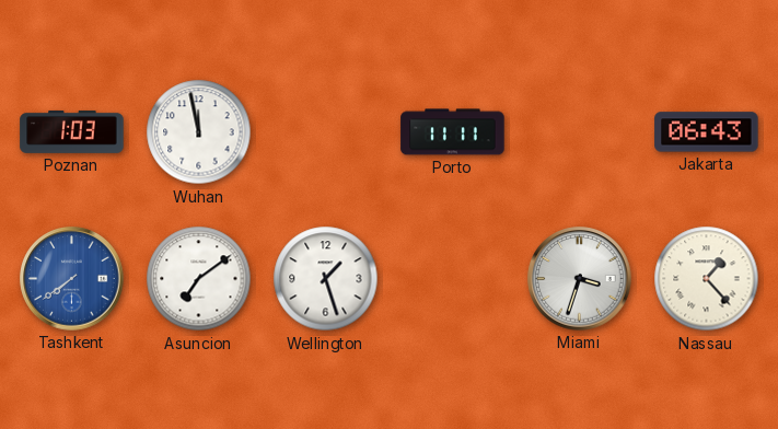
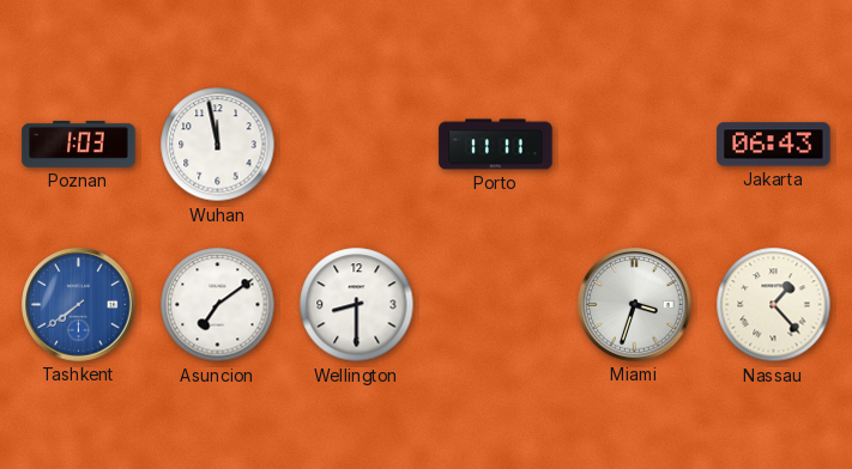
Wellington: 1:27 -> 8:30
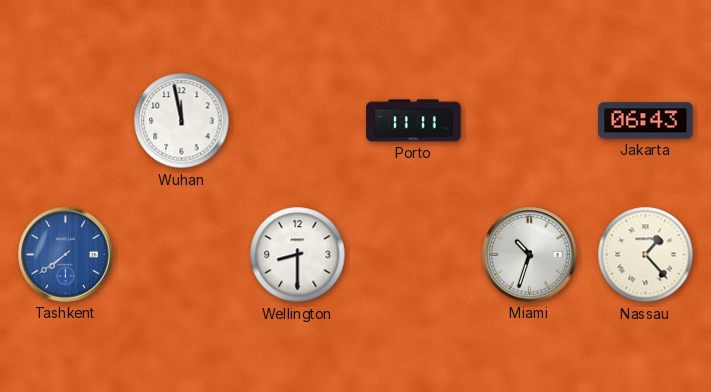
Poznan: 1:03 -> none
Asuncion: 7:09 -> none
Miami: 3:33 -> 10:33
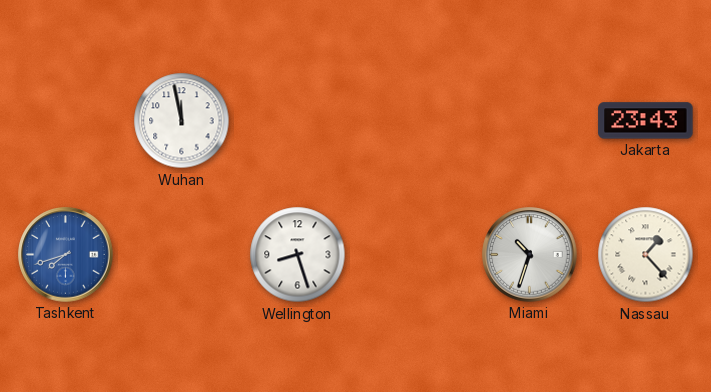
Porto: 11:11 -> none
Jakarta: 06:43 -> 23:43
Tashkent: 7:39 -> 7:42
Wellington: 8:30 -> 8:27
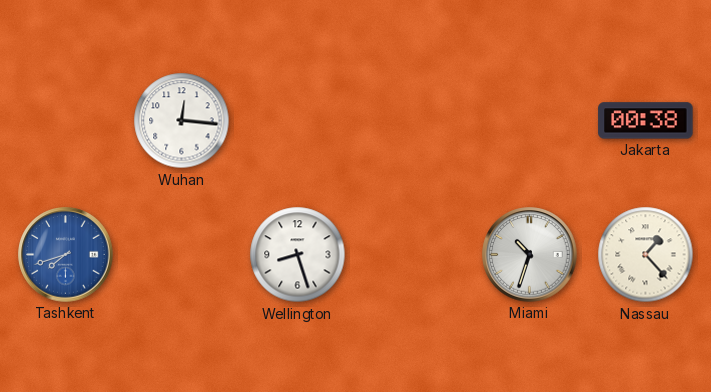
Wuhan: 11:58 -> 12:16
Jakarta: 23:43 -> 00:38
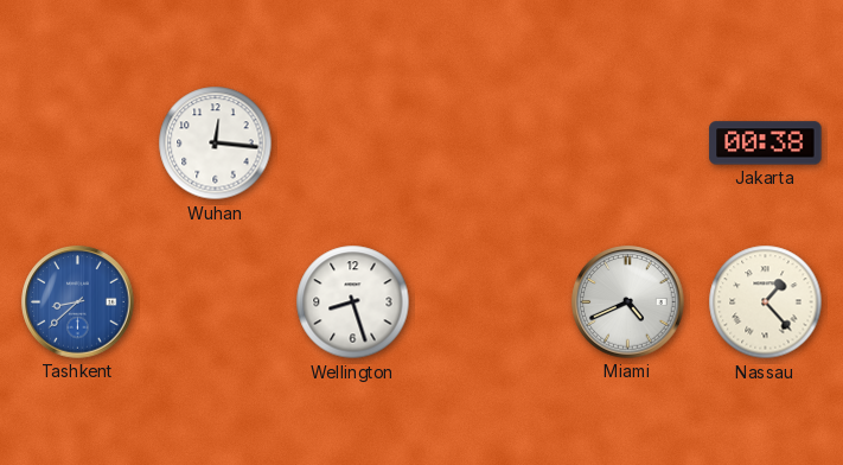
Tashkent: 7:42 -> 8:38
Miami: 10:33 -> 4:41
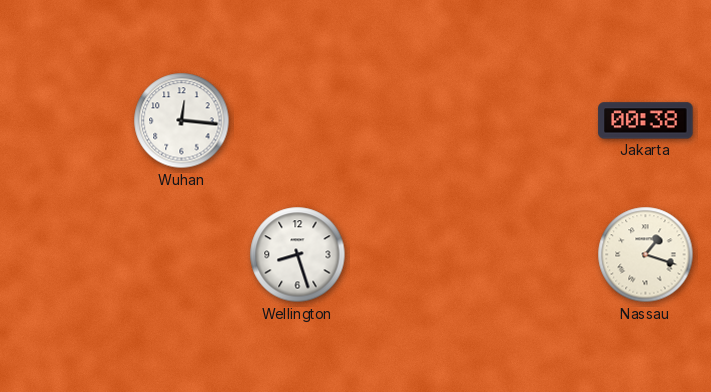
Tashkent: 8:38 -> none
Miami: 4:41 -> none
Nassau: 1:23 -> 1:18
